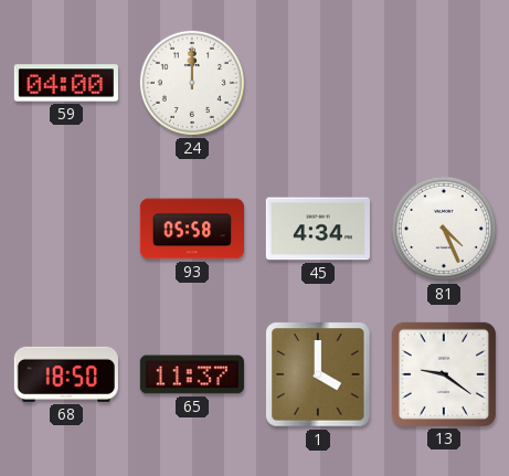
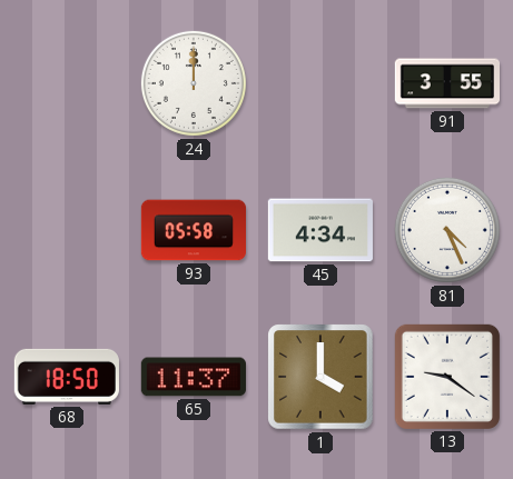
59: 04:00 -> none
91: none -> 3:55
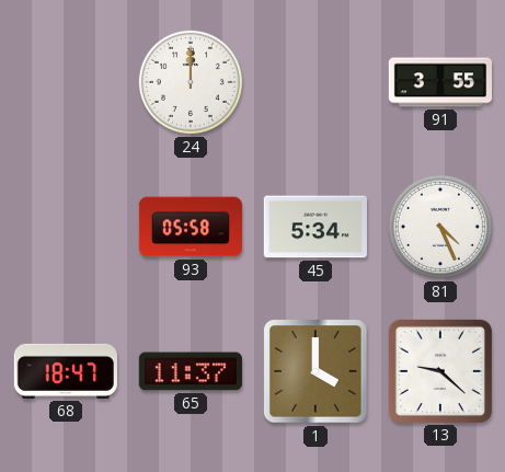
45: 4:34 -> 5:34
68: 18:50 -> 18:47
13: 9:21 -> 9:22
